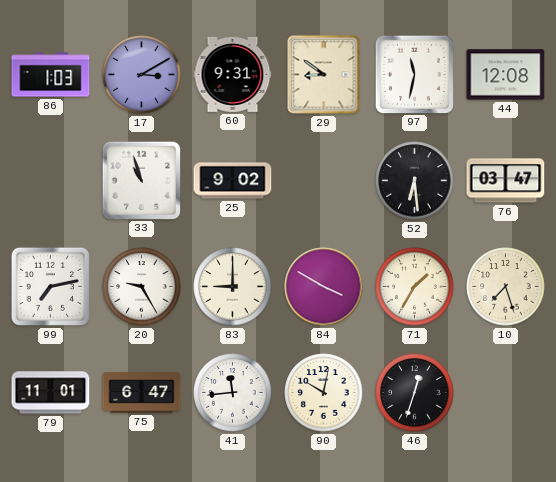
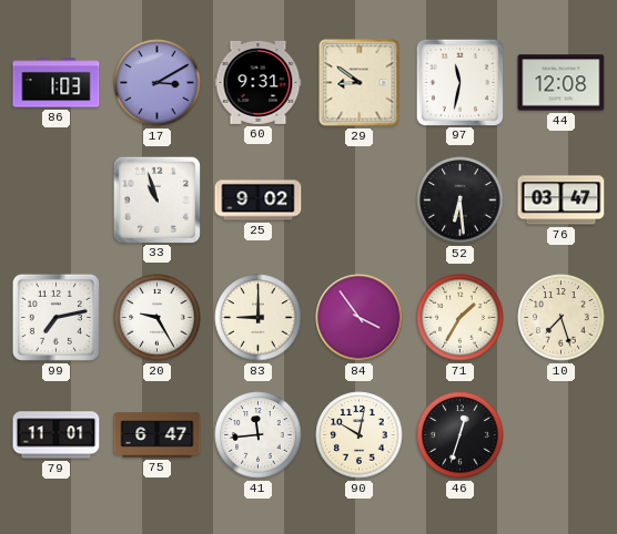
84: 3:50 -> 3:54
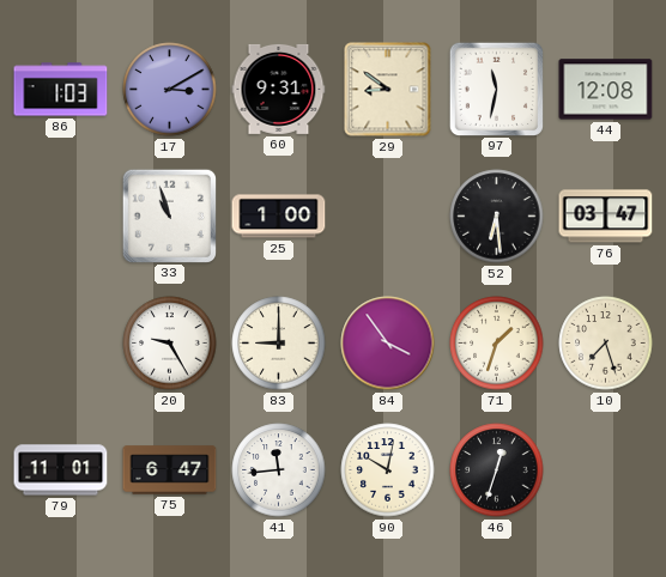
25: 9:02 -> 1:00
99: 7:13 -> none
71: 1:35 -> 1:33
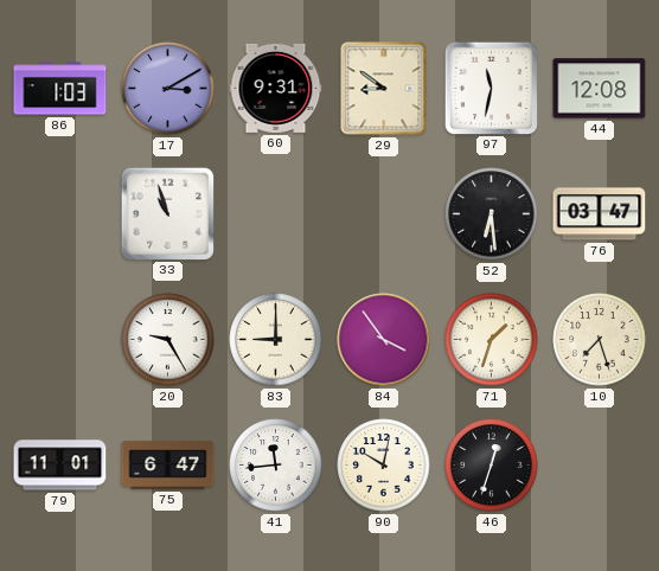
25: 1:00 -> none
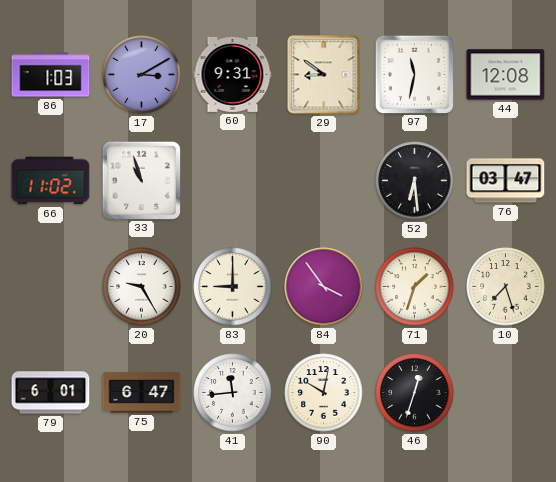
66: none -> 11:02
79: 11:01 -> 6:01
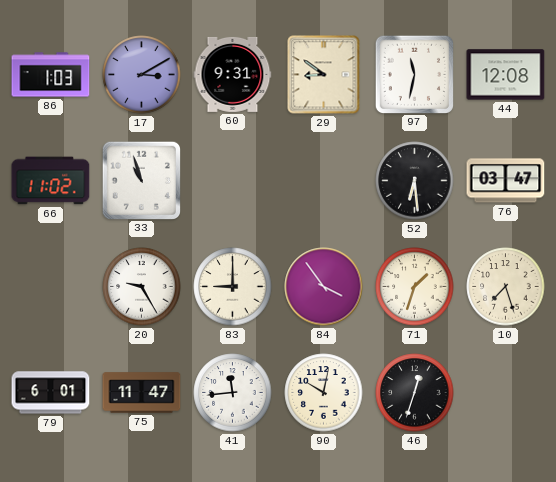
75: 6:47 -> 11:47
